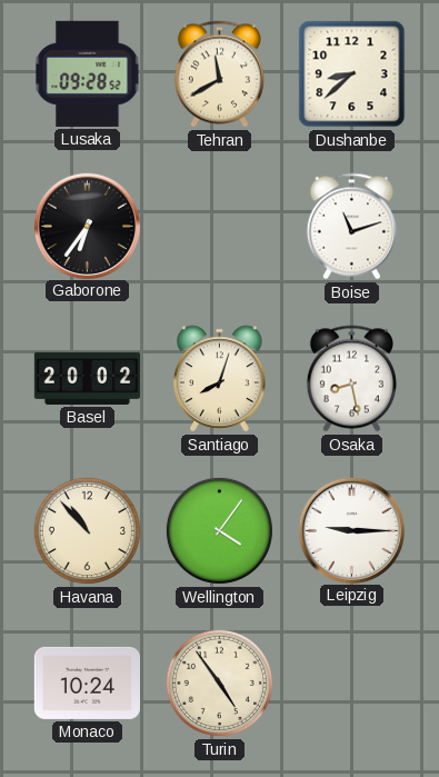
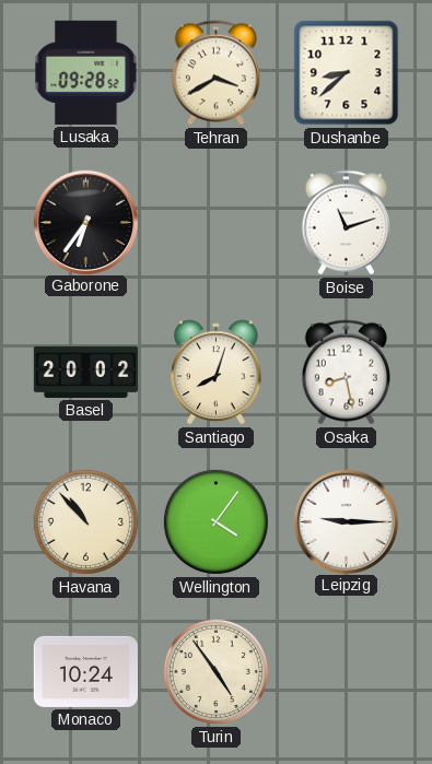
Tehran: 11:40 -> 3:40
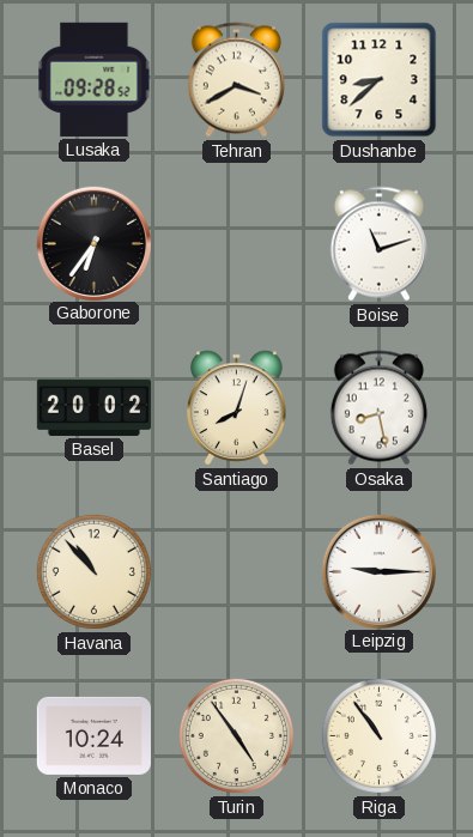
Wellington: 4:06 -> none
Riga: none -> 10:54
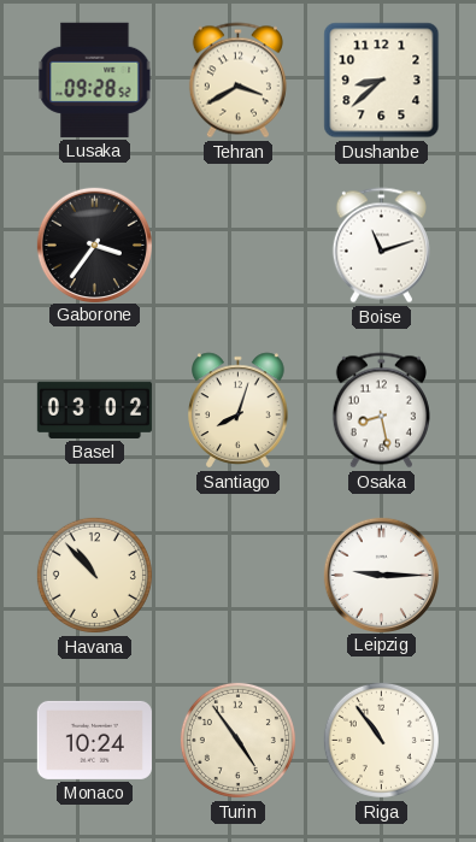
Gaborone: 6:36 -> 3:36
Basel: 20:02 -> 03:02
